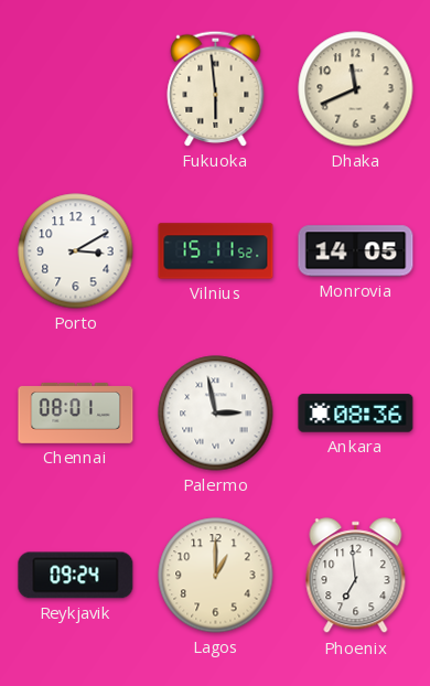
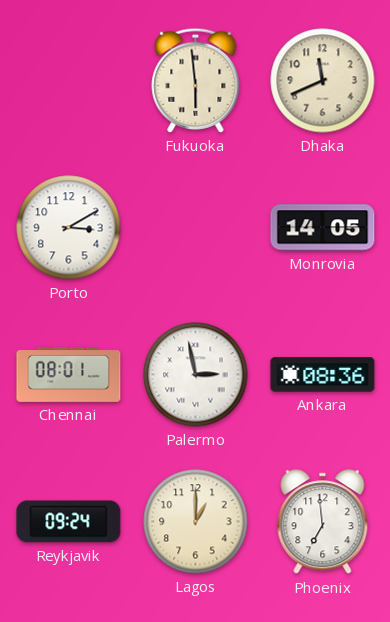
Vilnius: 15:11 -> none
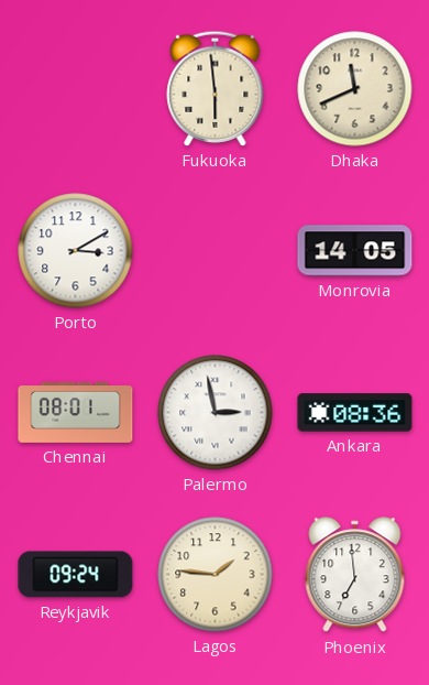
Lagos: 1:00 -> 1:46
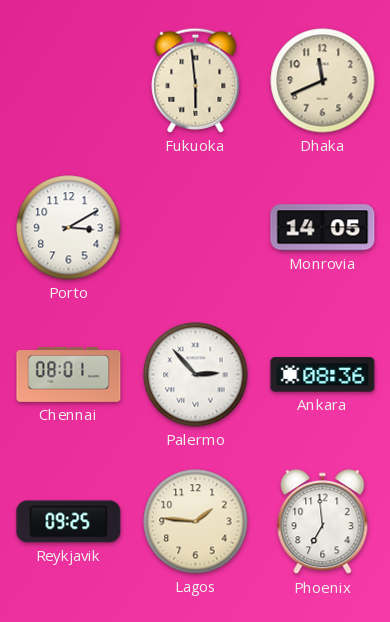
Palermo: 2:58 -> 2:53
Reykjavik: 09:24 -> 09:25
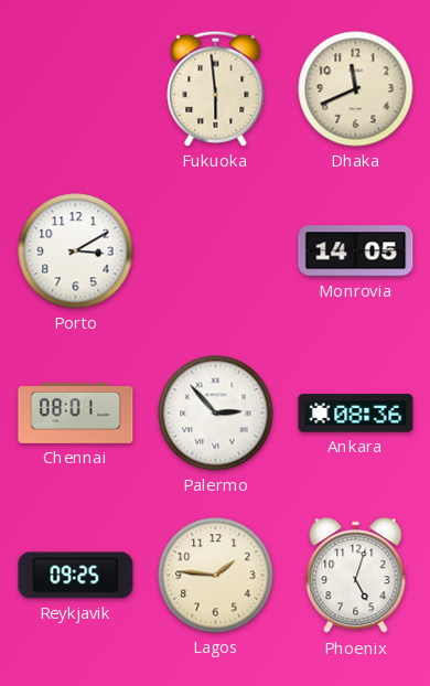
Phoenix: 6:59 -> 5:03
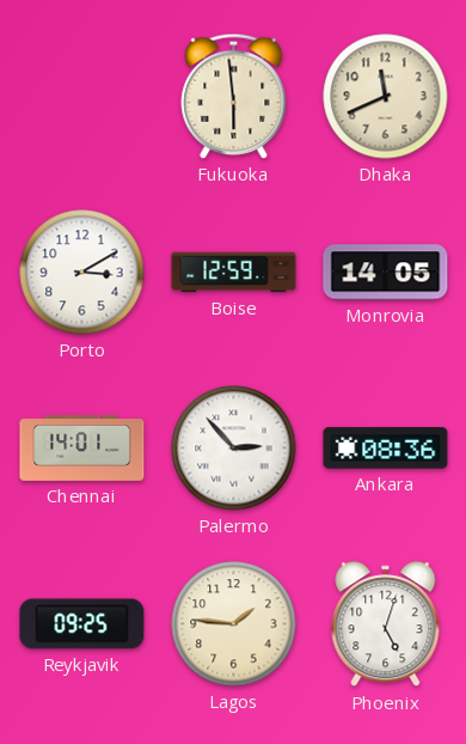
Boise: none -> 12:59
Chennai: 08:01 -> 14:01
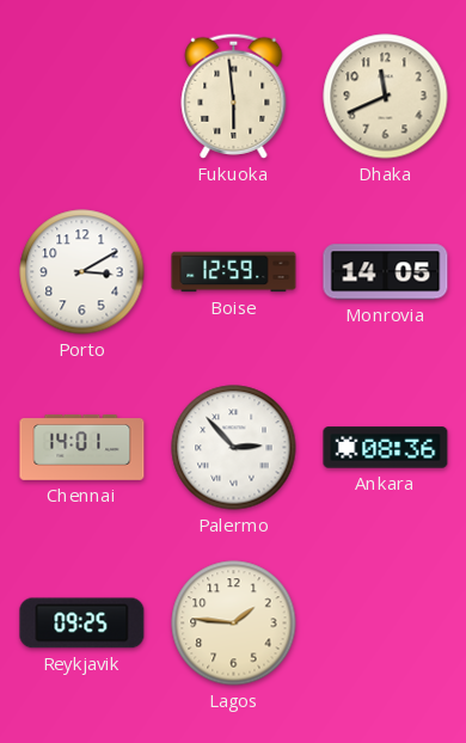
Phoenix: 5:03 -> none
